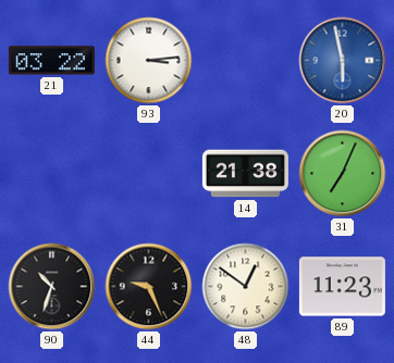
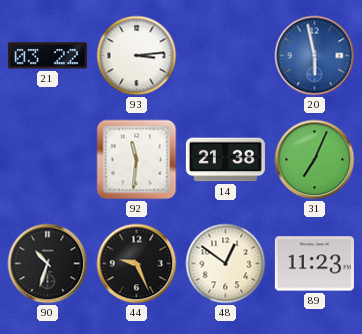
92: none -> 11:31
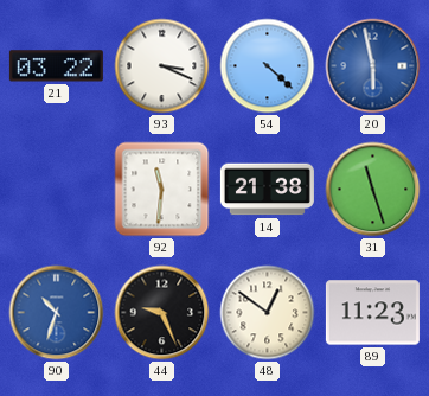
93: 3:14 -> 3:19
54: none -> 4:22
31: 7:04 -> 11:27
90 dial: black -> blue
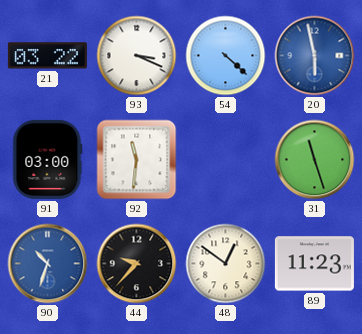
91: none -> 03:00
14: 21:38 -> none
44: 9:26 -> 9:37
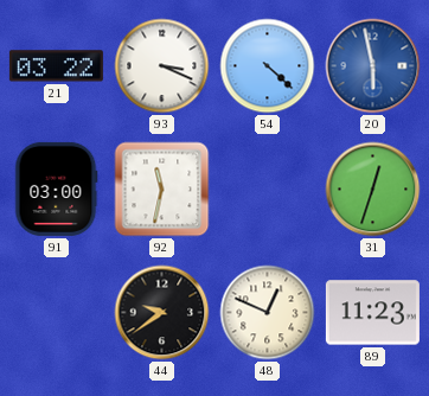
92: 11:31 -> 11:32
31: 11:27 -> 12:33
90: 10:33 -> none
44: 9:37 -> 9:39
48: 12:51 -> 12:49
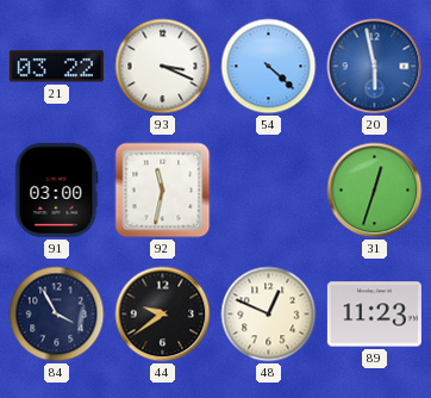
84: none -> 3:55
